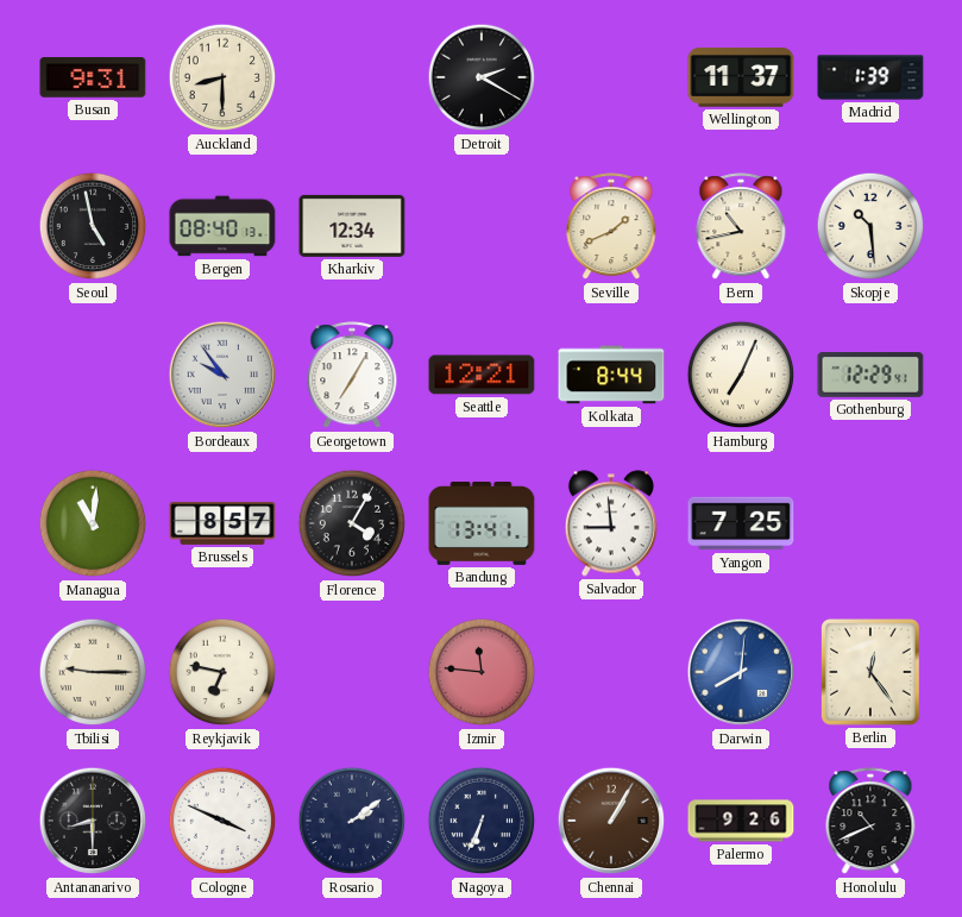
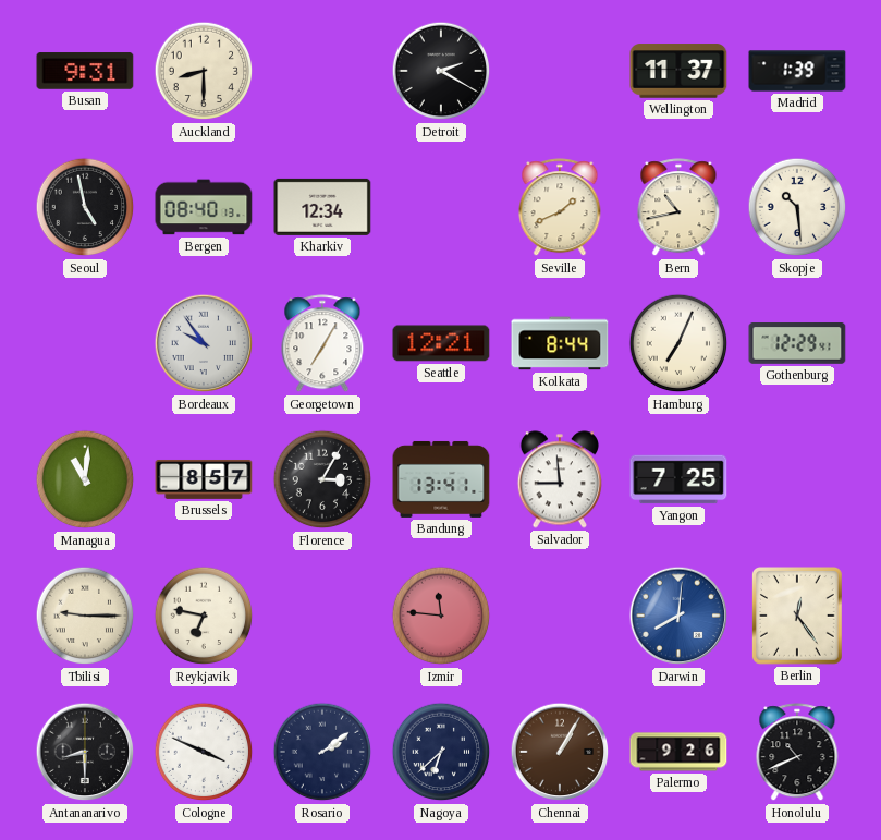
Florence: 4:05 -> 3:05
Nagoya: 6:34 -> 6:38
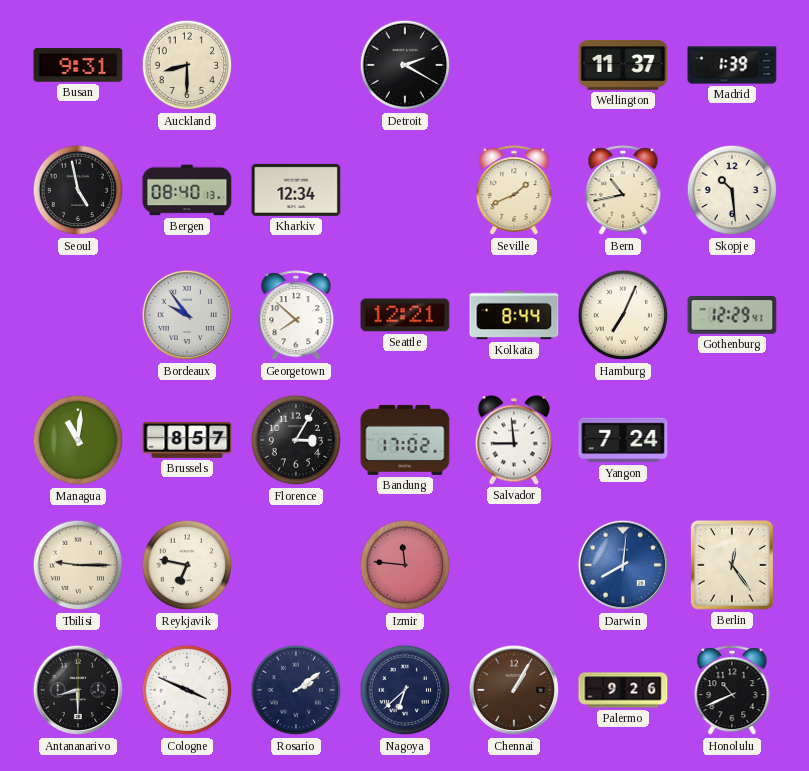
Georgetown: 7:05 -> 7:52
Bandung: 13:41 -> 17:02
Yangon: 7:25 -> 7:24
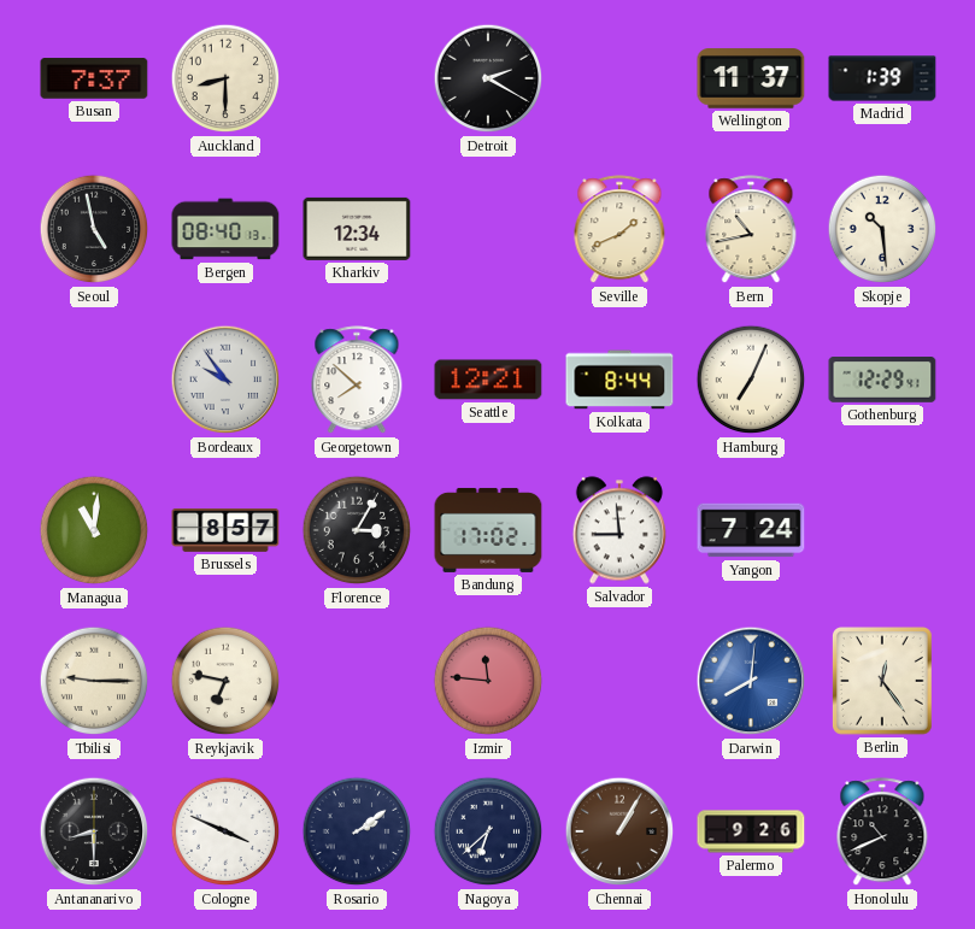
Busan: 9:31 -> 7:37
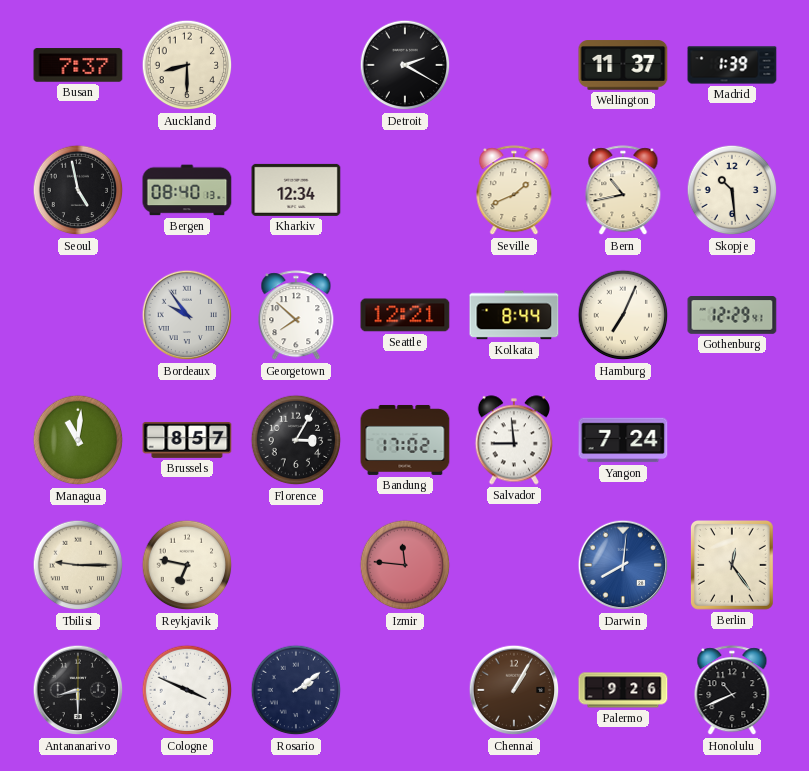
Nagoya: 6:38 -> none
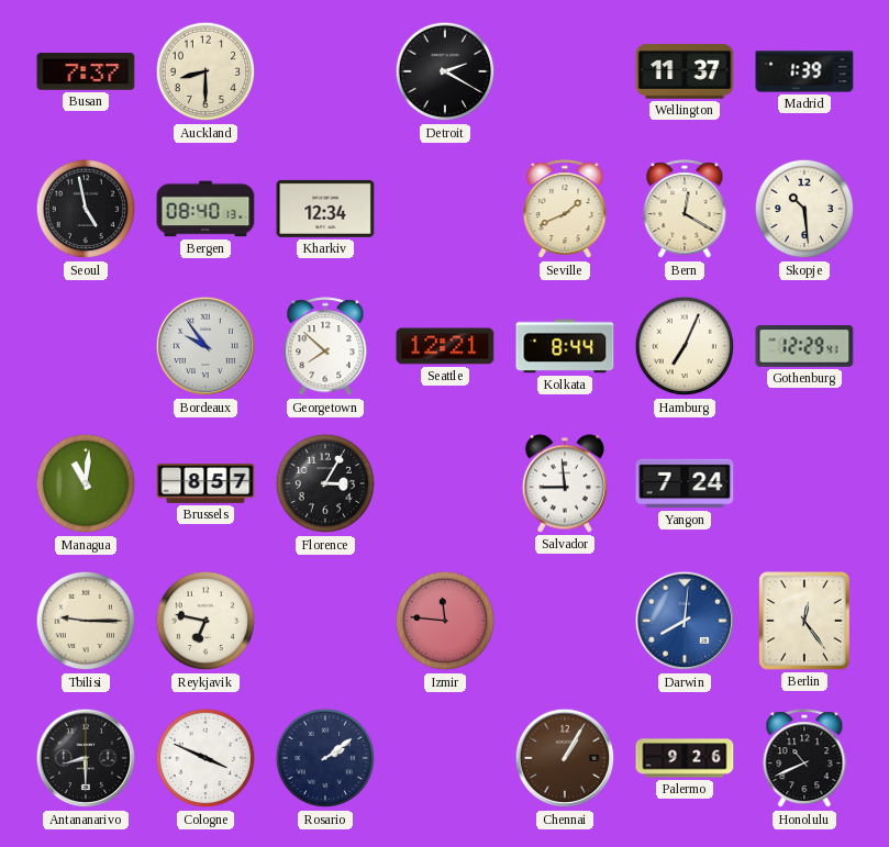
Bern: 10:43 -> 12:20
Bandung: 17:02 -> none
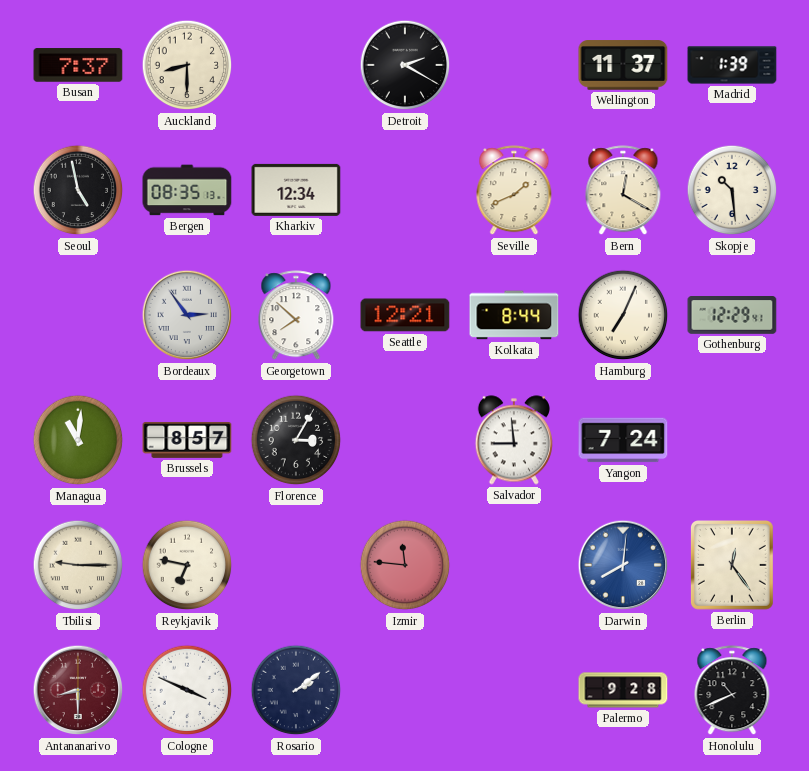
Bergen: 08:40 -> 08:35
Bordeaux: 9:54 -> 2:54
Antananarivo dial: black -> burgundy
Chennai: 1:05 -> none
Palermo: 9:26 -> 9:28
